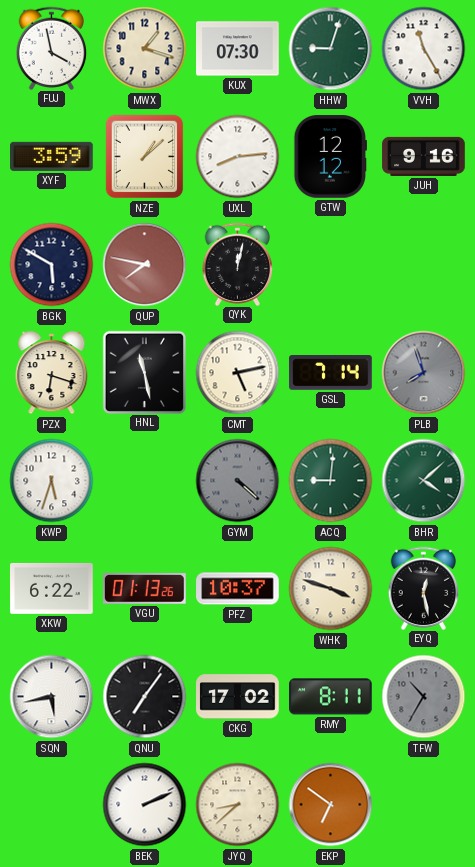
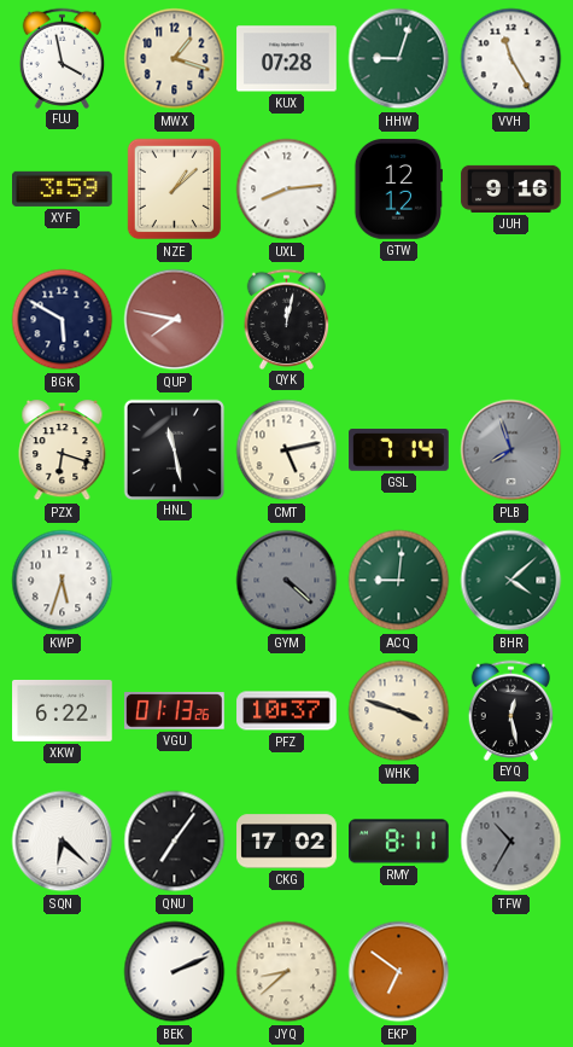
KUX: 07:30 -> 07:28
SQN: 5:43 -> 6:22
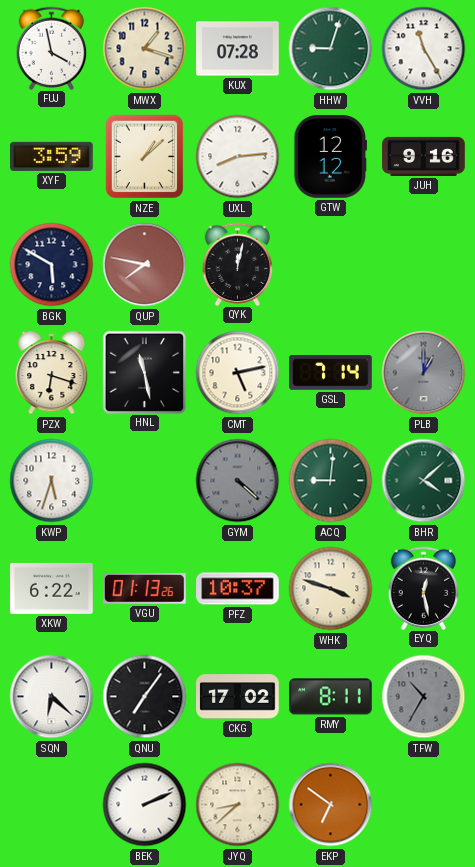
PLB: 7:57 -> 1:00
